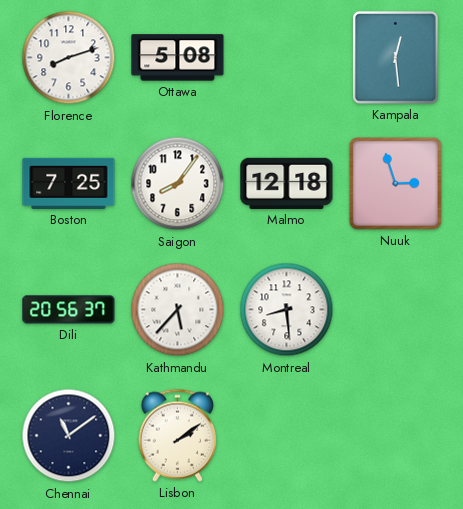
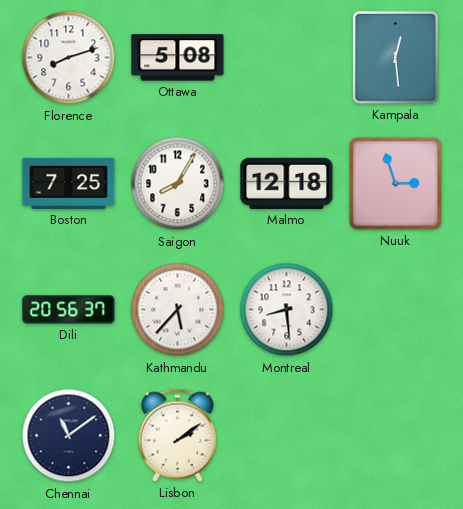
Saigon: 8:06 -> 8:05
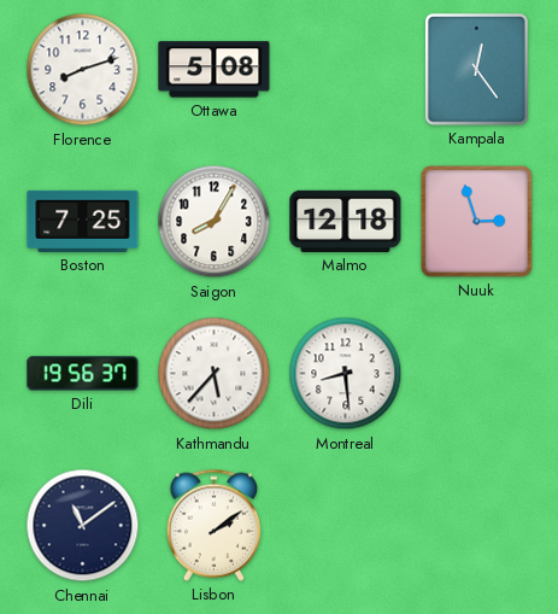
Kampala: 12:29 -> 12:24
Dili: 20:56 -> 19:56
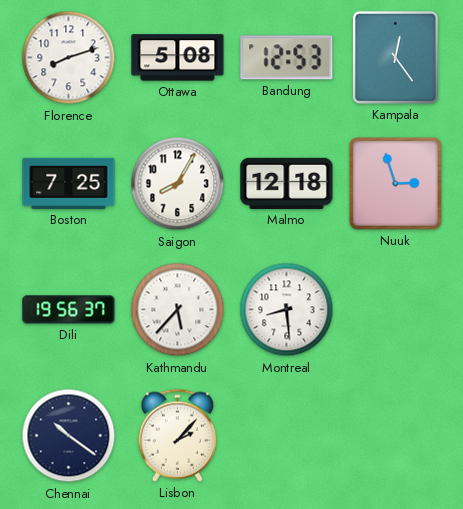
Bandung: none -> 12:53
Chennai: 11:09 -> 10:21
Lisbon: 2:09 -> 2:07
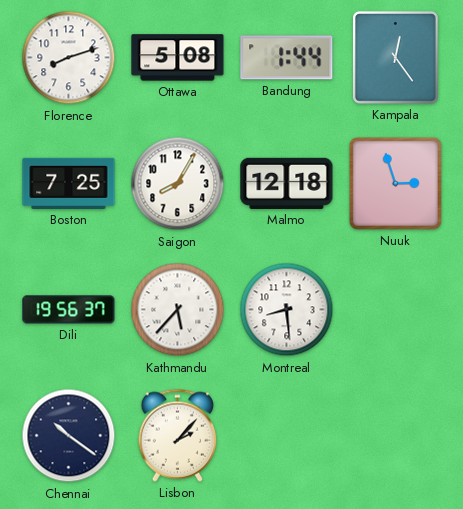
Bandung: 12:53 -> 1:44
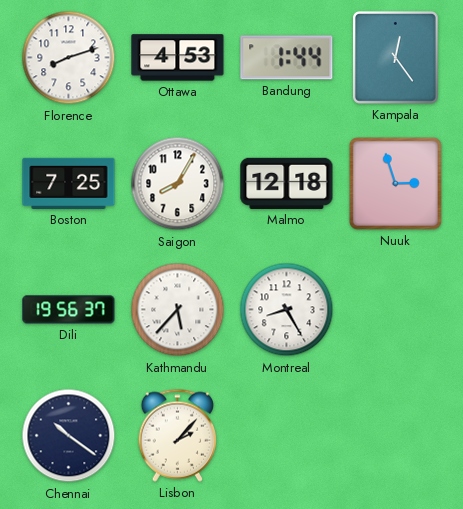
Ottawa: 5:08 -> 4:53
Montreal: 8:29 -> 8:25
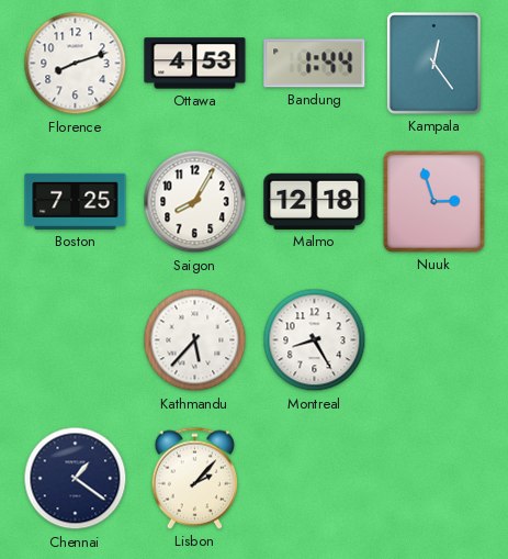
Dili: 19:56 -> none
Chennai: 10:21 -> 1:21
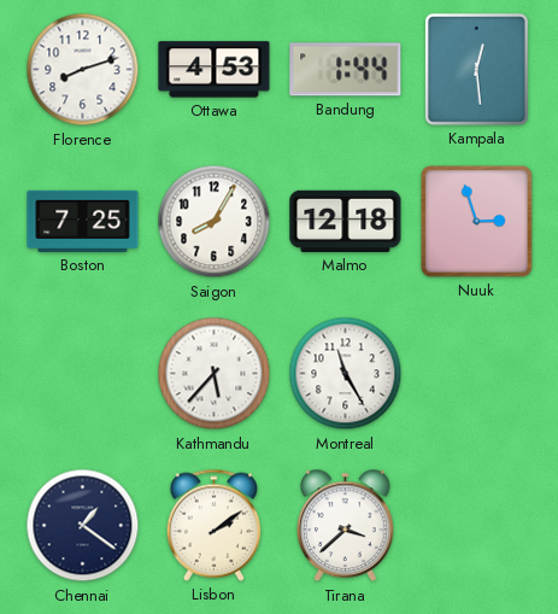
Kampala: 12:24 -> 12:29
Montreal: 8:25 -> 11:25
Lisbon: 2:07 -> 2:09
Tirana: none -> 3:38
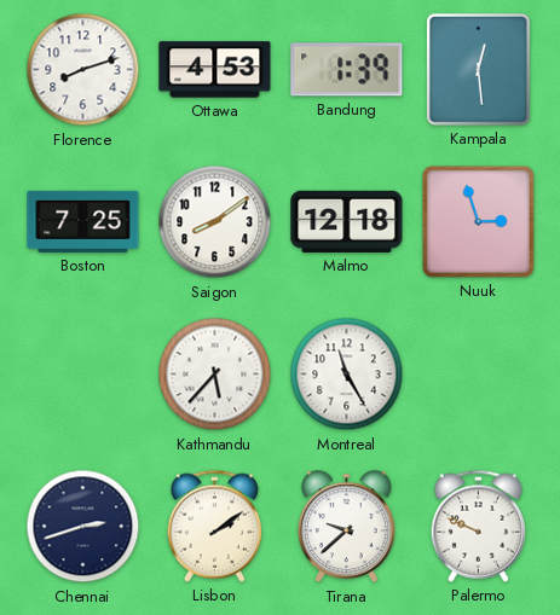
Bandung: 1:44 -> 1:39
Saigon: 8:05 -> 8:09
Chennai: 1:21 -> 2:42
Tirana: 3:38 -> 9:38
Palermo: none -> 9:49
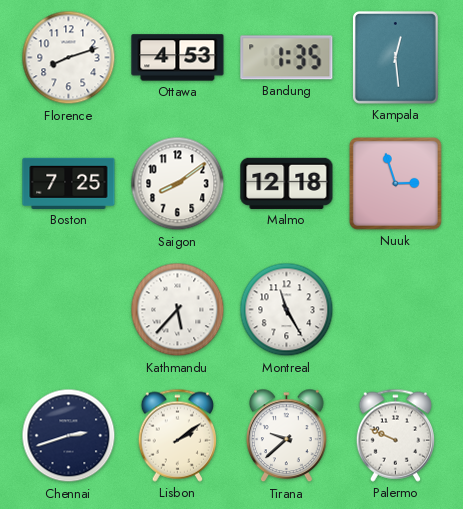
Bandung: 1:39 -> 1:35
